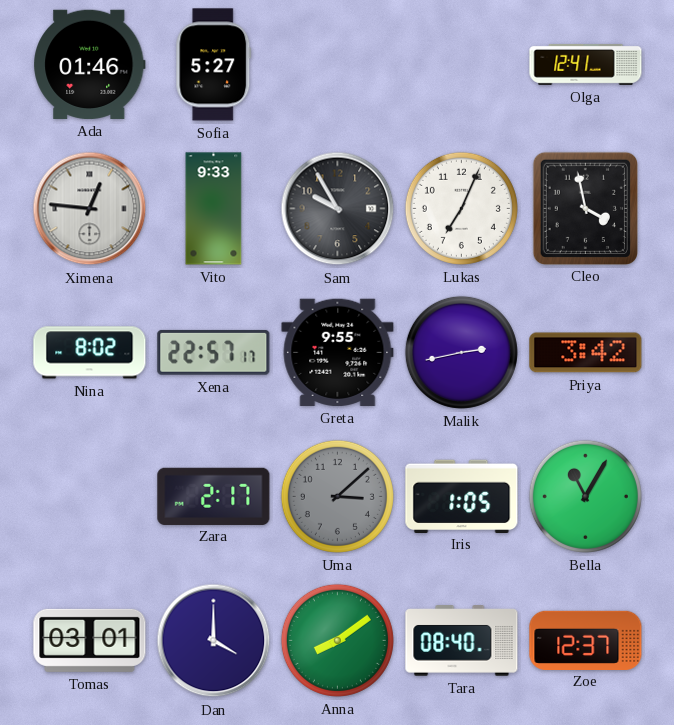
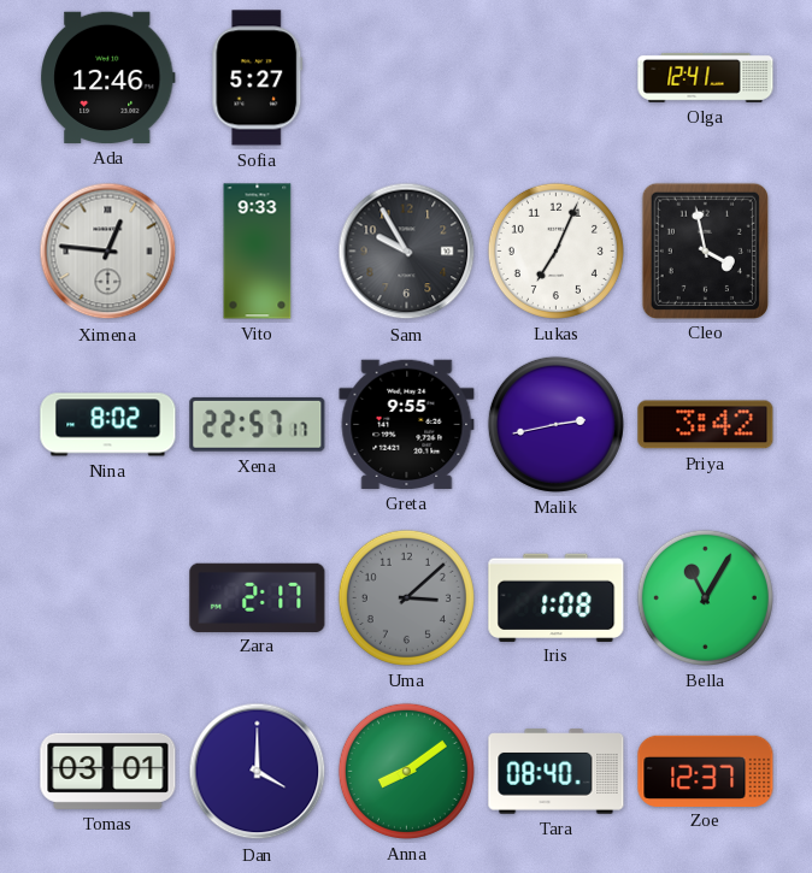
Ada: 01:46 -> 12:46
Iris: 1:05 -> 1:08
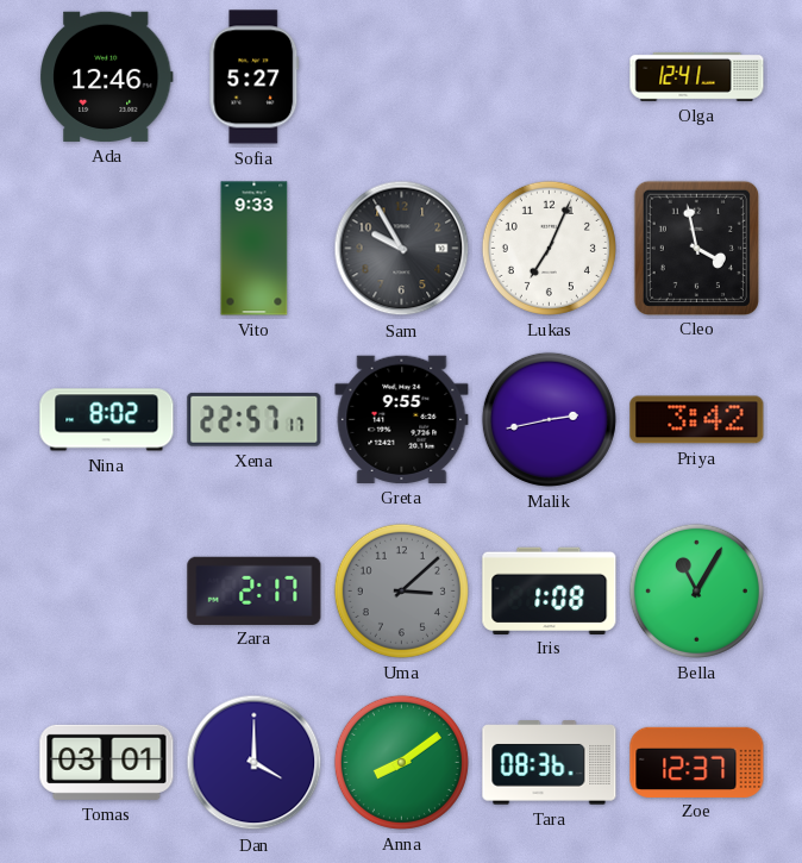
Ximena: 12:46 -> none
Tara: 08:40 -> 08:36
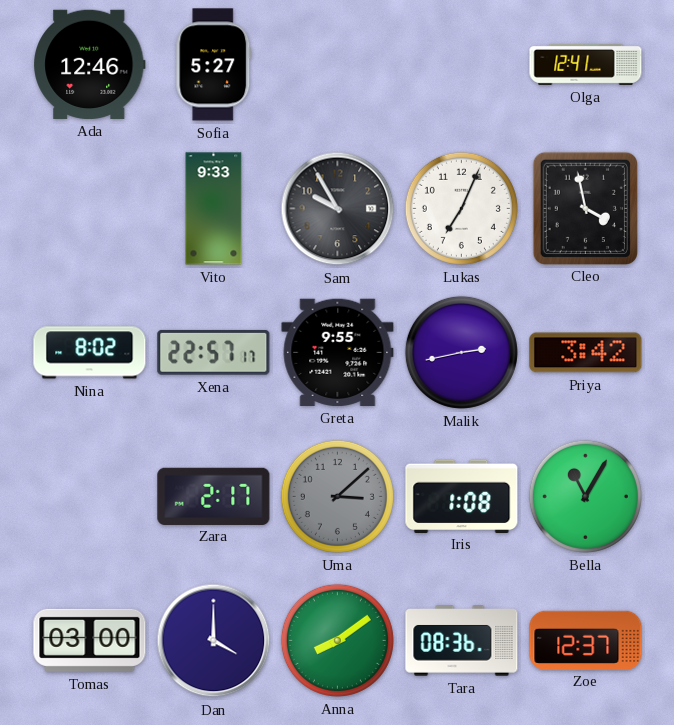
Tomas: 03:01 -> 03:00
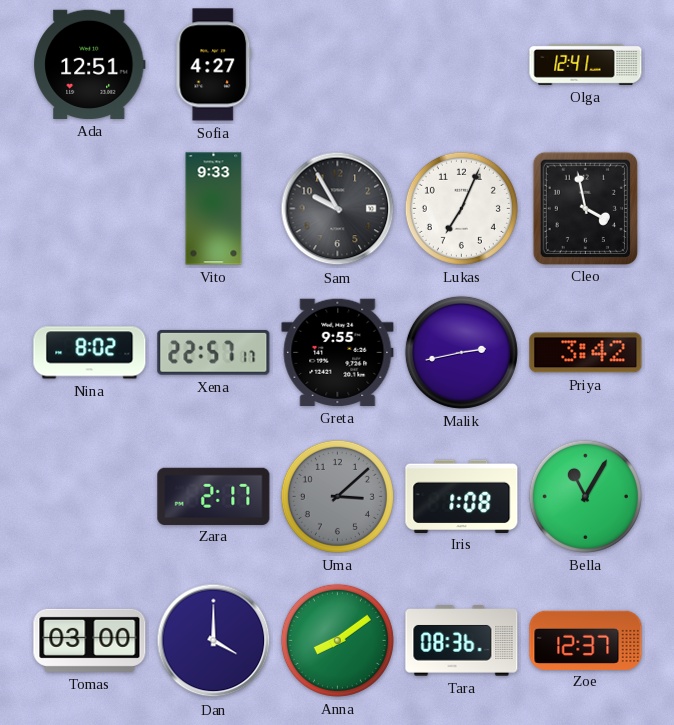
Ada: 12:46 -> 12:51
Sofia: 5:27 -> 4:27
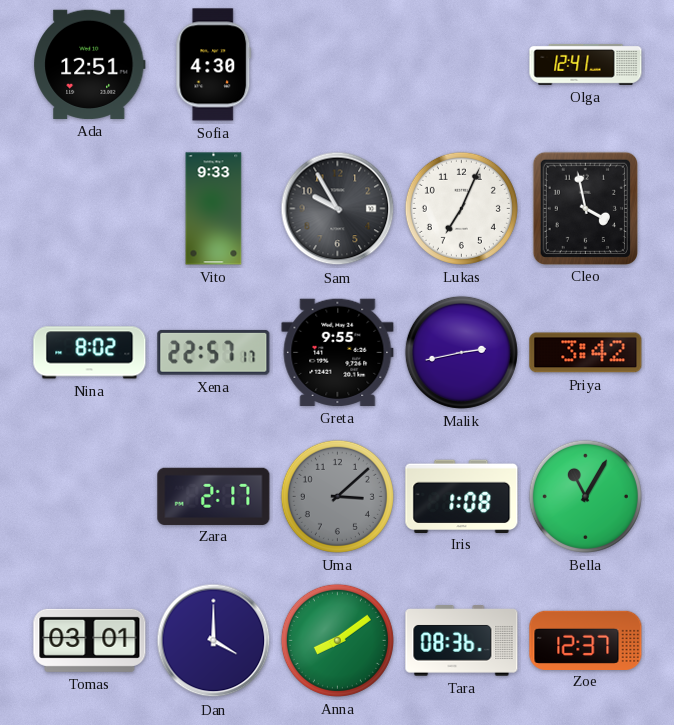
Sofia: 4:27 -> 4:30
Tomas: 03:00 -> 03:01
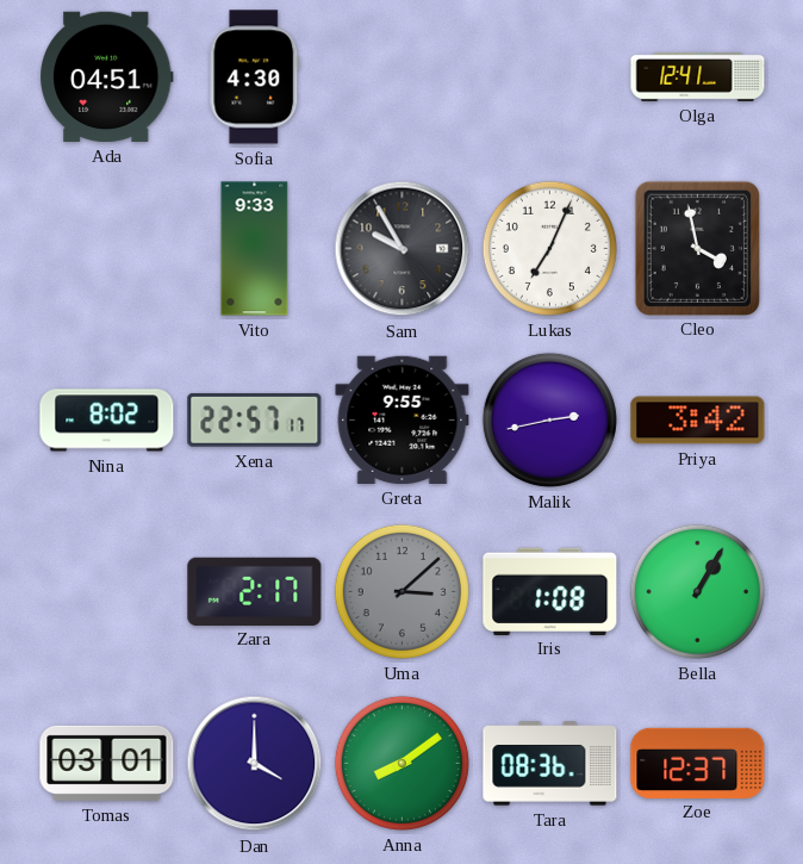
Ada: 12:51 -> 04:51
Bella: 11:05 -> 1:05
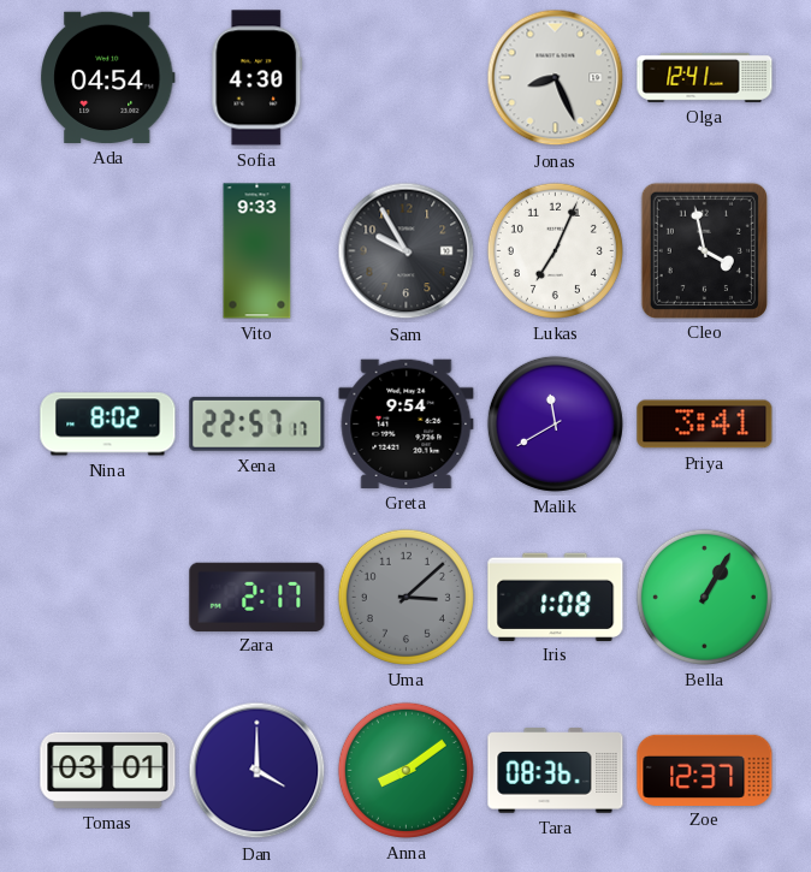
Ada: 04:51 -> 04:54
Jonas: none -> 8:26
Greta: 9:55 -> 9:54
Malik: 2:43 -> 11:40
Priya: 3:42 -> 3:41
